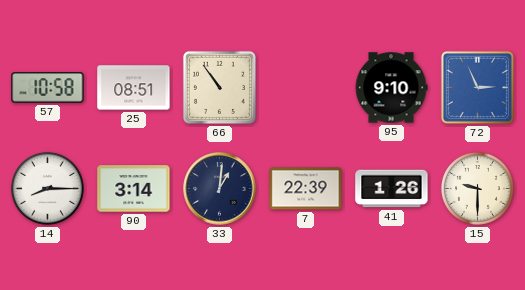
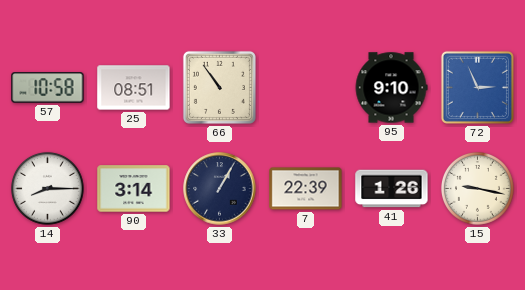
33: 1:01 -> 1:05
15: 9:30 -> 9:17
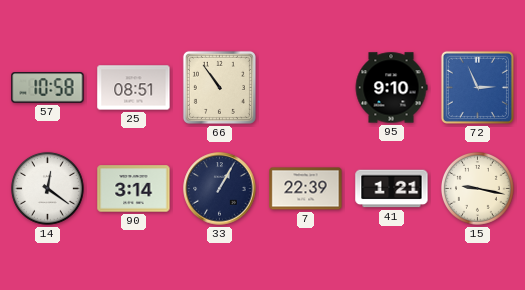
14: 8:15 -> 12:21
41: 1:26 -> 1:21
